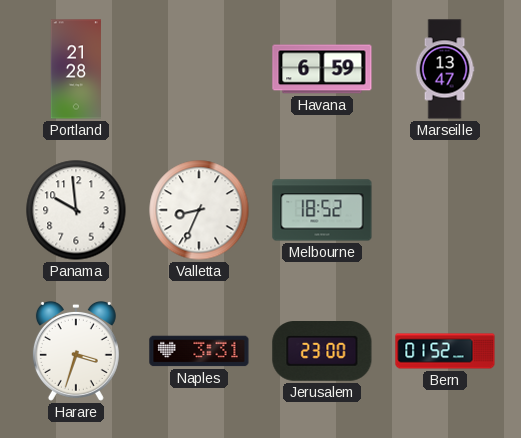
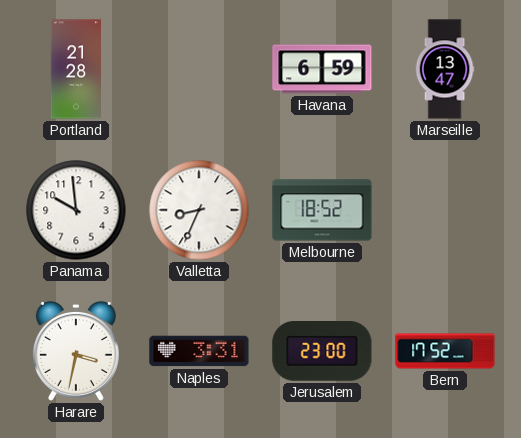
Harare: 3:33 -> 3:32
Bern: 01:52 -> 17:52
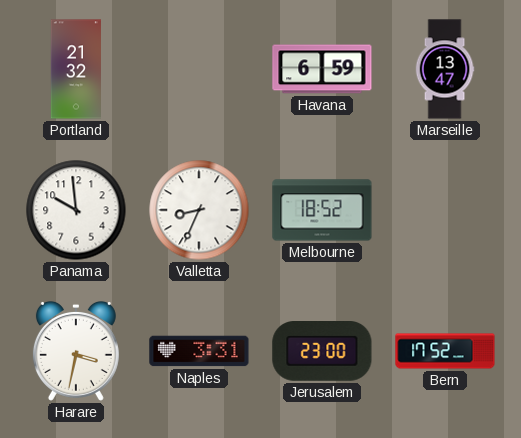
Portland: 21:28 -> 21:32
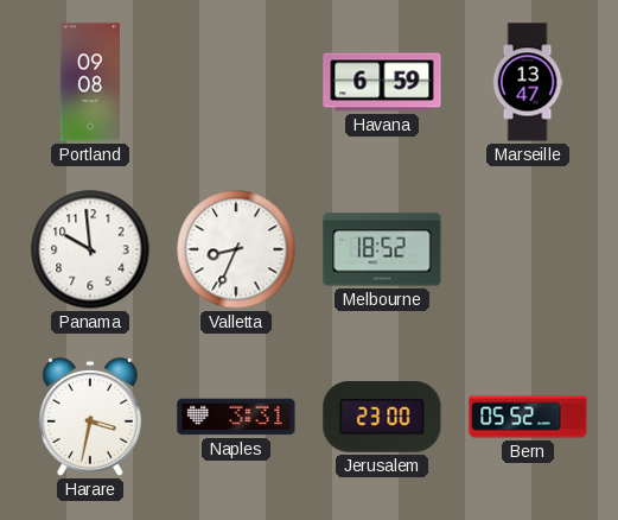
Portland: 21:32 -> 09:08
Bern: 17:52 -> 05:52
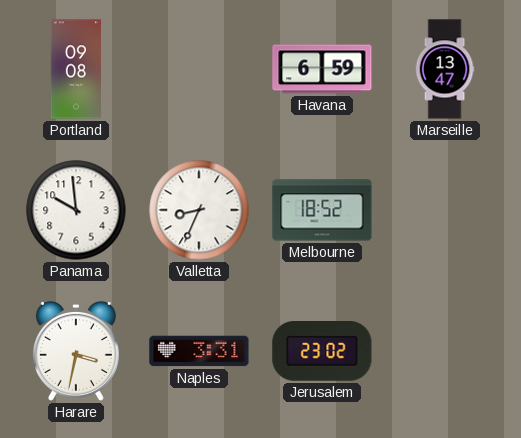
Jerusalem: 23:00 -> 23:02
Bern: 05:52 -> none
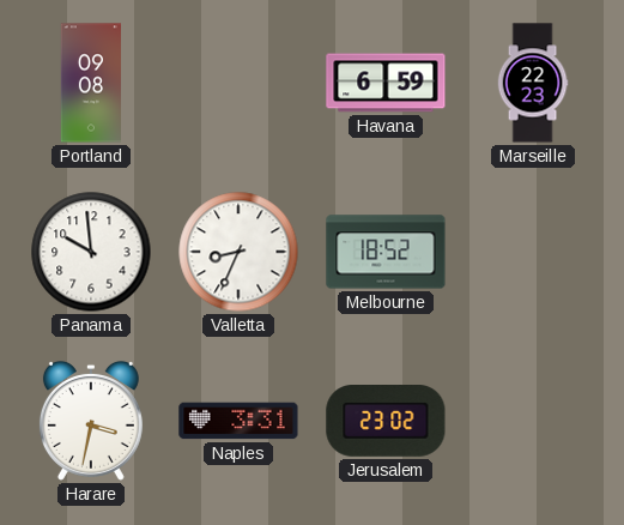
Marseille: 13:47 -> 22:23
